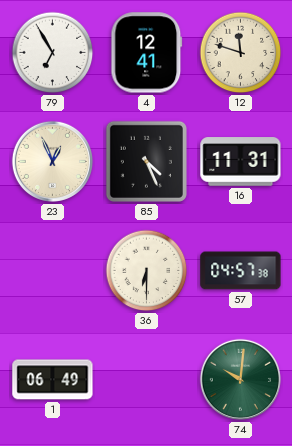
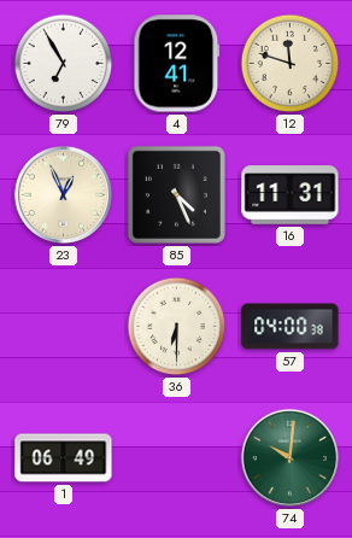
57: 04:57 -> 04:00
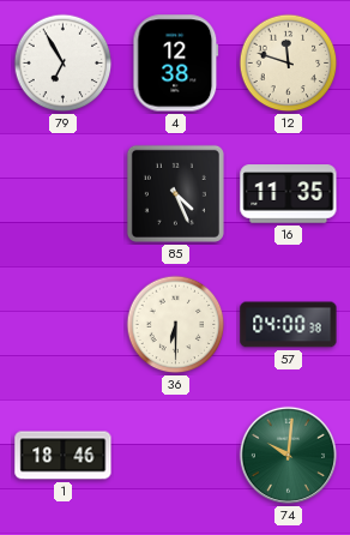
4: 12:41 -> 12:38
23: 12:56 -> none
16: 11:31 -> 11:35
1: 06:49 -> 18:46
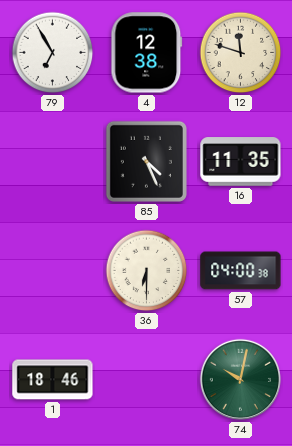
74: 10:01 -> 10:02
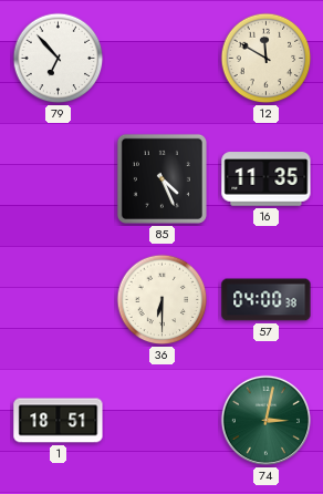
79: 6:55 -> 6:53
4: 12:38 -> none
12: 11:48 -> 11:50
1: 18:46 -> 18:51
74: 10:02 -> 3:02
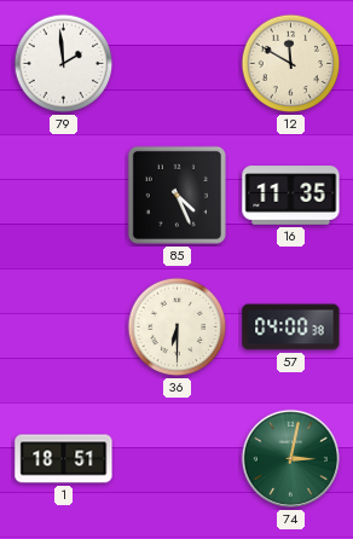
79: 6:53 -> 1:59
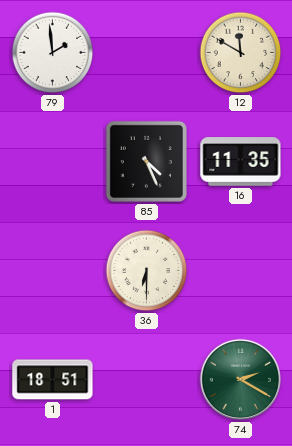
57: 04:00 -> none
74: 3:02 -> 2:20
